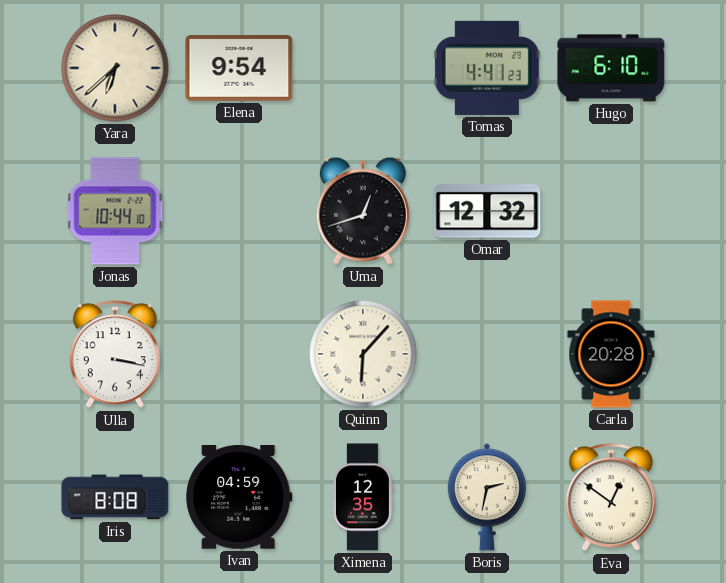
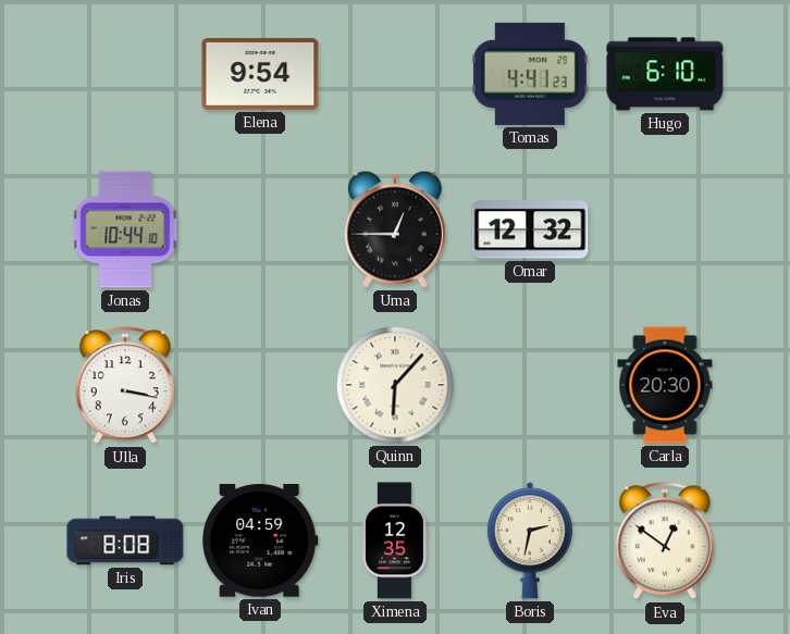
Yara: 6:38 -> none
Uma: 12:42 -> 12:45
Carla: 20:28 -> 20:30
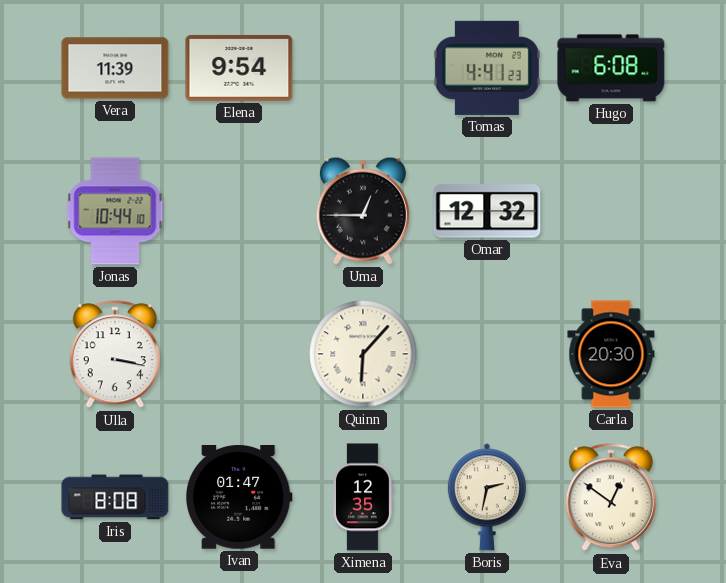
Vera: none -> 11:39
Hugo: 6:10 -> 6:08
Ivan: 04:59 -> 01:47
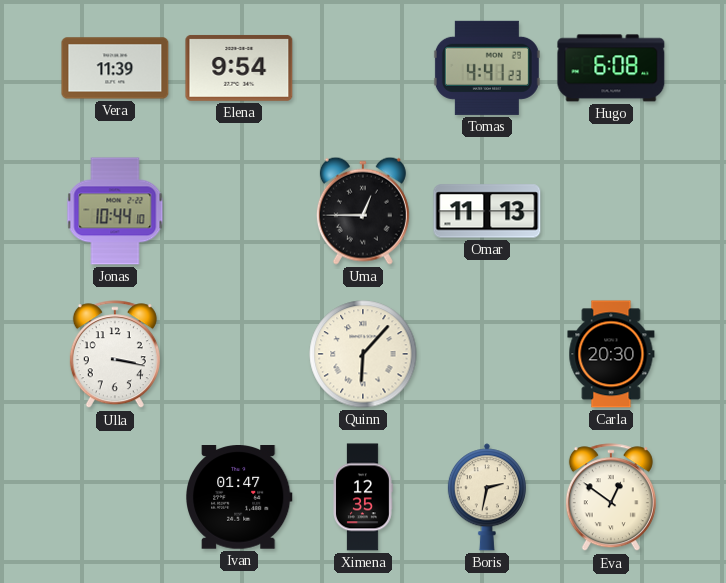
Omar: 12:32 -> 11:13
Iris: 8:08 -> none
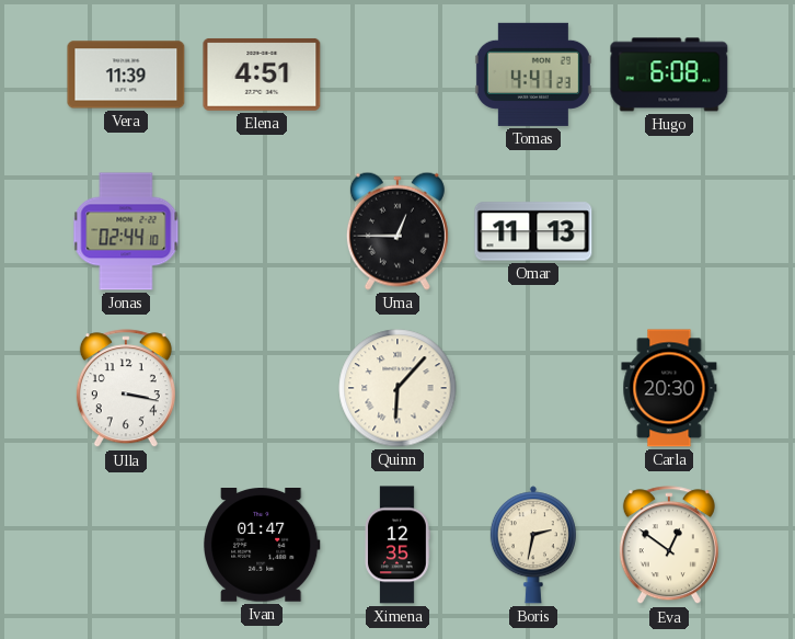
Elena: 9:54 -> 4:51
Jonas: 10:44 -> 02:44
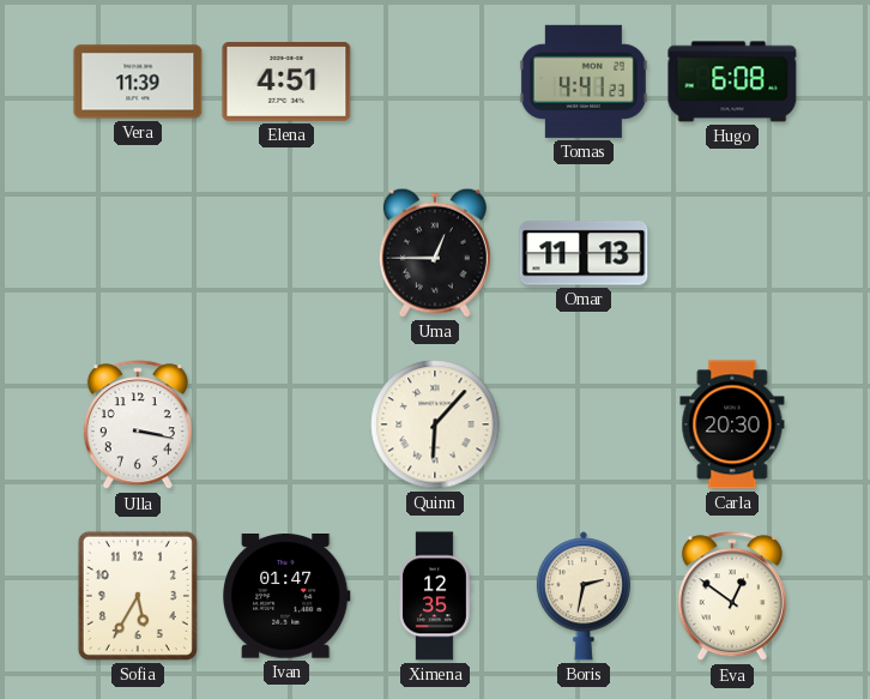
Jonas: 02:44 -> none
Sofia: none -> 5:35
